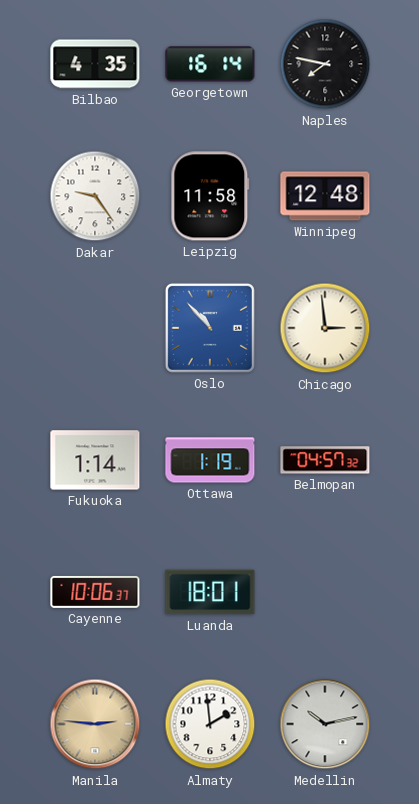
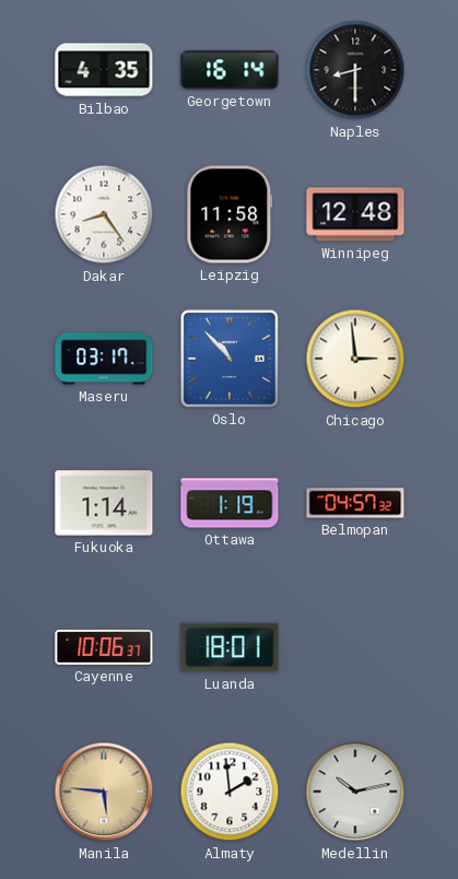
Naples: 7:47 -> 8:30
Dakar: 9:24 -> 8:24
Maseru: none -> 03:17
Manila: 2:46 -> 5:46
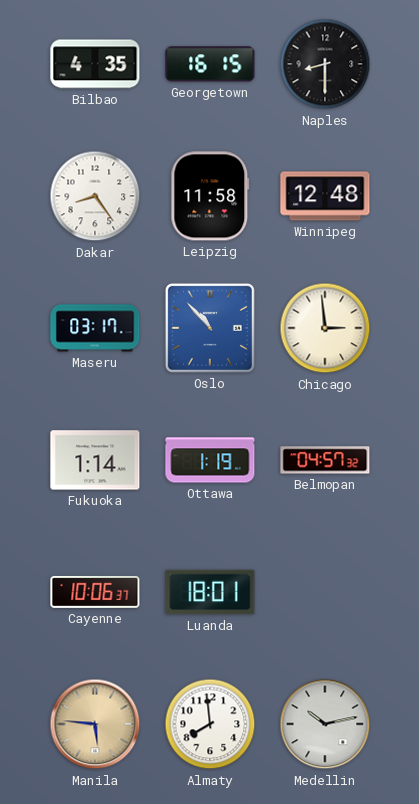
Georgetown: 16:14 -> 16:15
Almaty: 1:59 -> 7:59
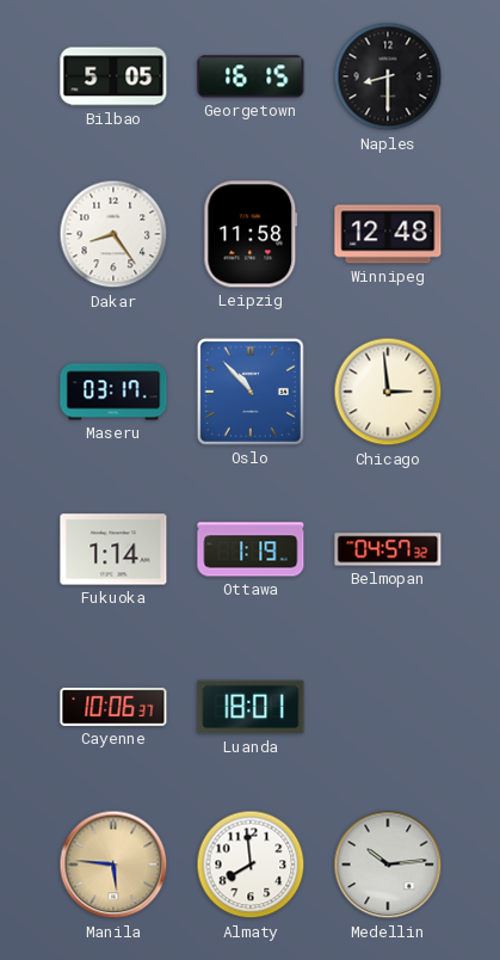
Bilbao: 4:35 -> 5:05
Medellin: 10:13 -> 10:14
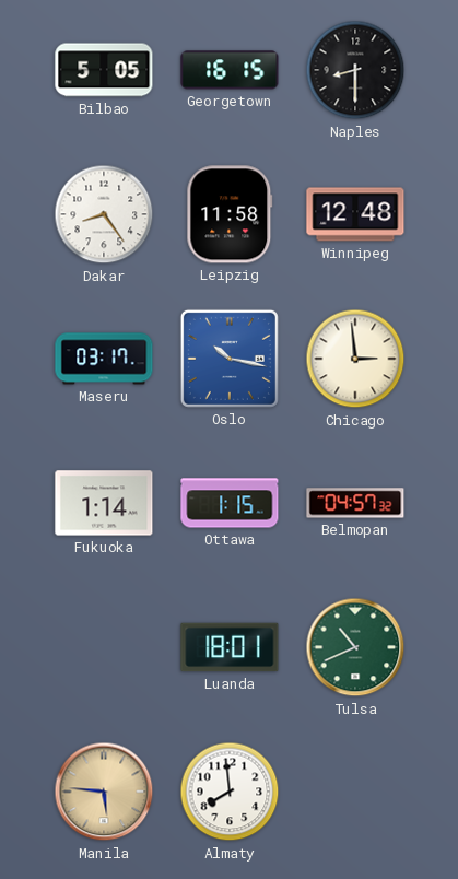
Oslo: 10:53 -> 10:17
Ottawa: 1:19 -> 1:15
Cayenne: 10:06 -> none
Tulsa: none -> 10:41
Medellin: 10:14 -> none
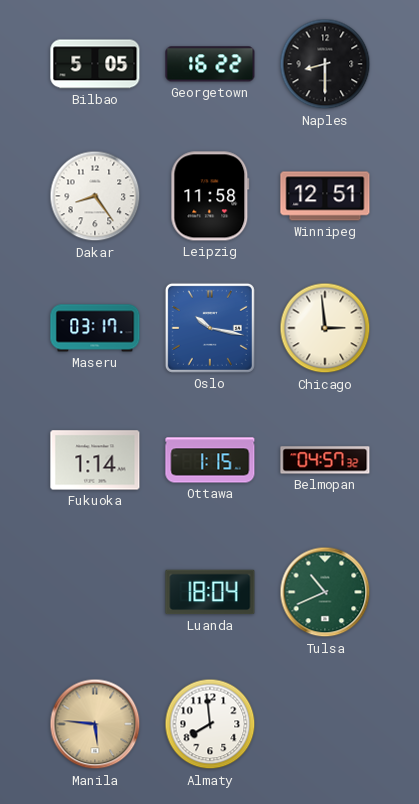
Georgetown: 16:15 -> 16:22
Winnipeg: 12:48 -> 12:51
Luanda: 18:01 -> 18:04
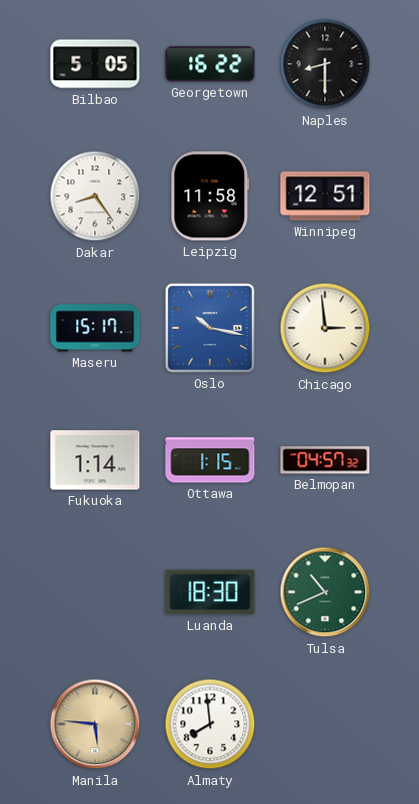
Maseru: 03:17 -> 15:17
Luanda: 18:04 -> 18:30
